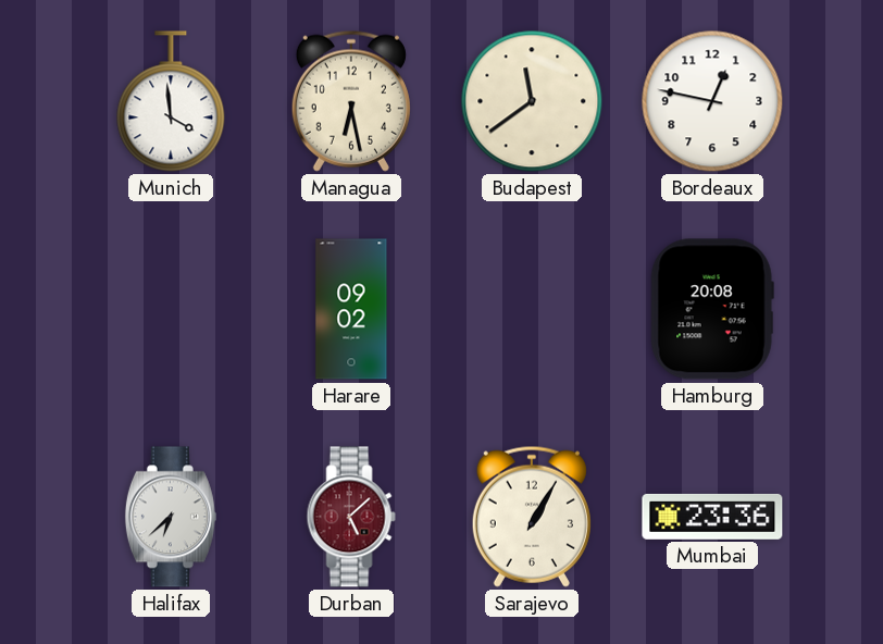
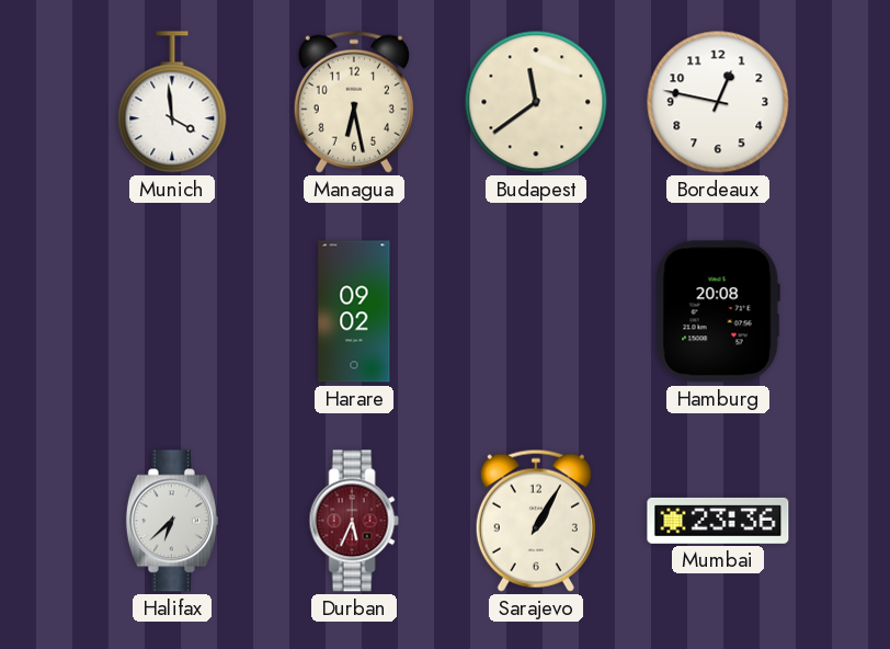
Durban: 5:08 -> 5:34
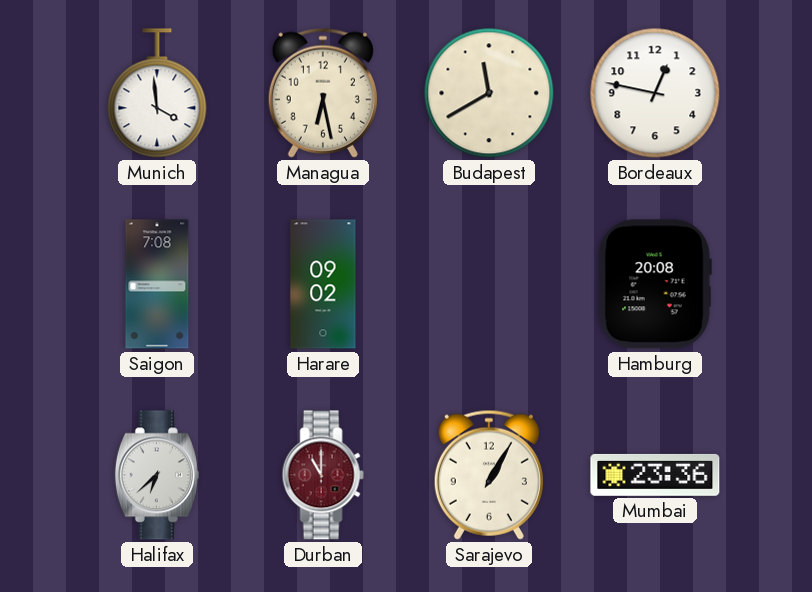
Budapest: 11:39 -> 11:40
Saigon: none -> 7:08
Durban: 5:34 -> 11:00
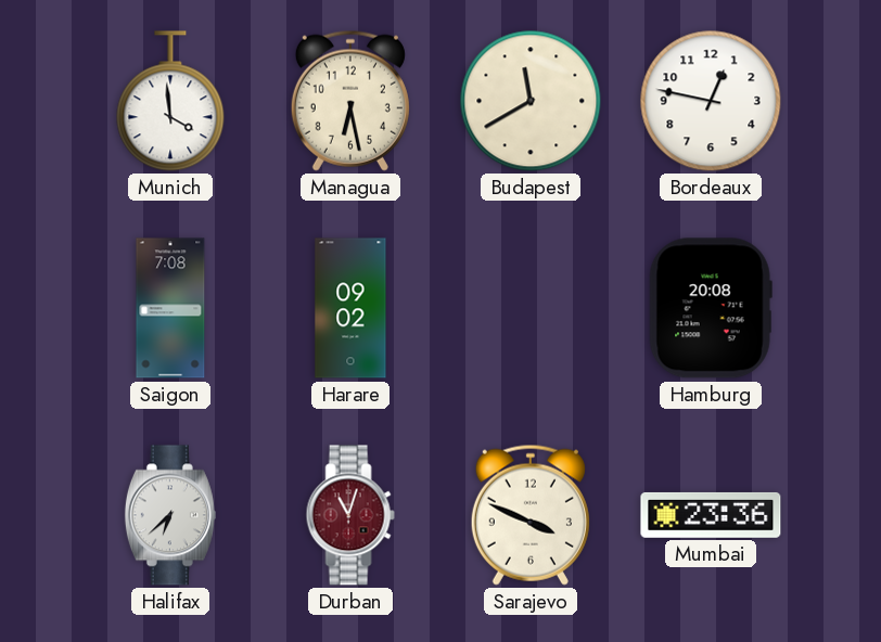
Durban: 11:00 -> 11:03
Sarajevo: 1:05 -> 3:49
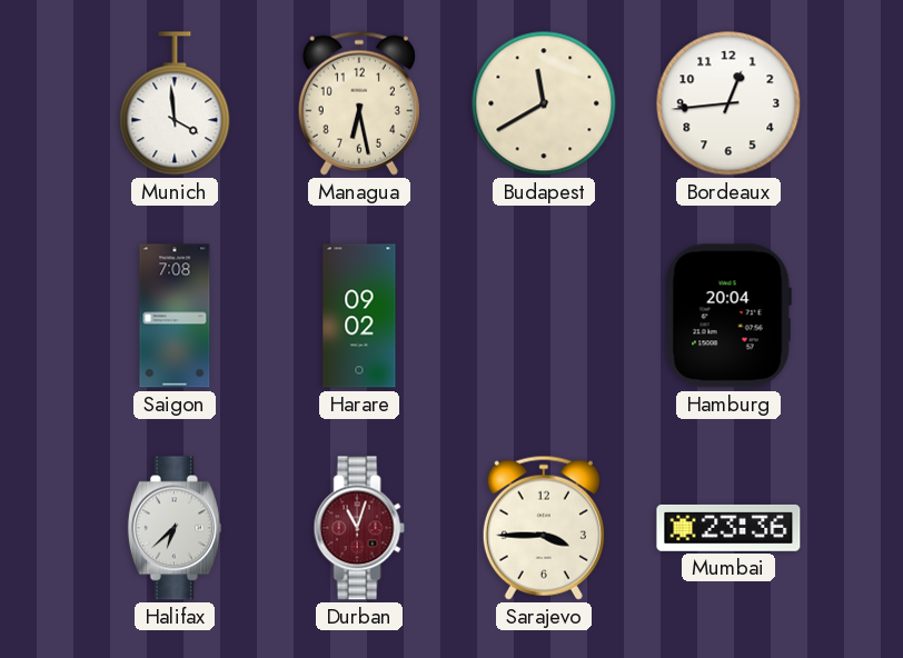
Bordeaux: 12:47 -> 12:44
Hamburg: 20:08 -> 20:04
Sarajevo: 3:49 -> 3:45
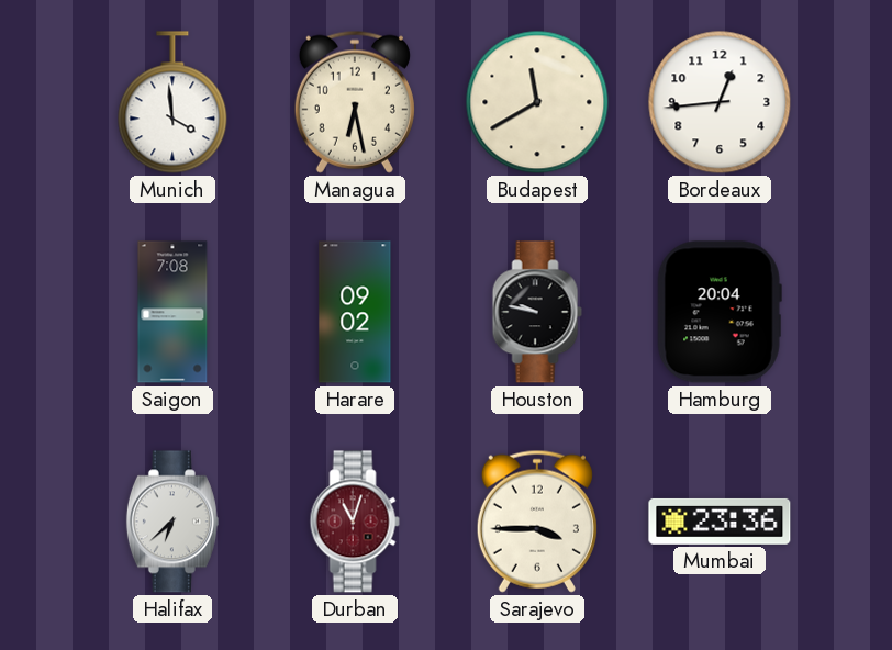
Houston: none -> 9:47
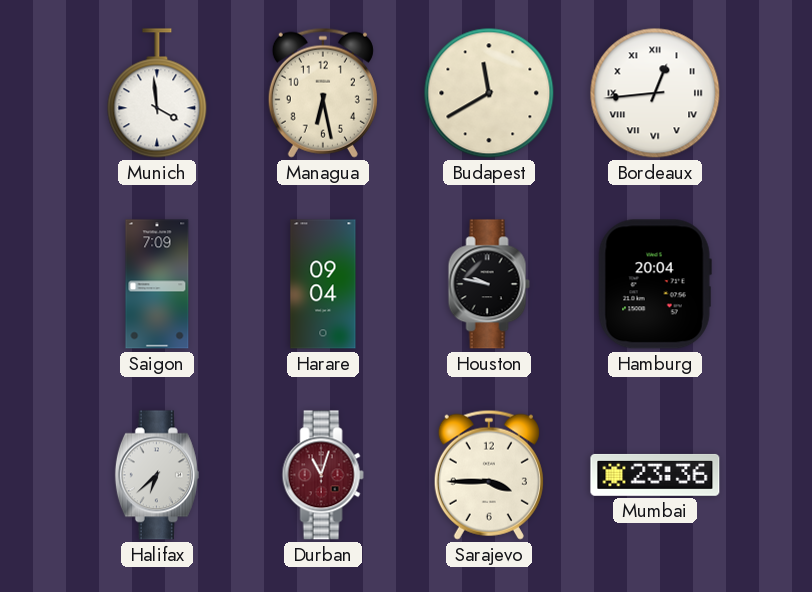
Bordeaux numerals: Arabic -> Roman
Saigon: 7:08 -> 7:09
Harare: 09:02 -> 09:04
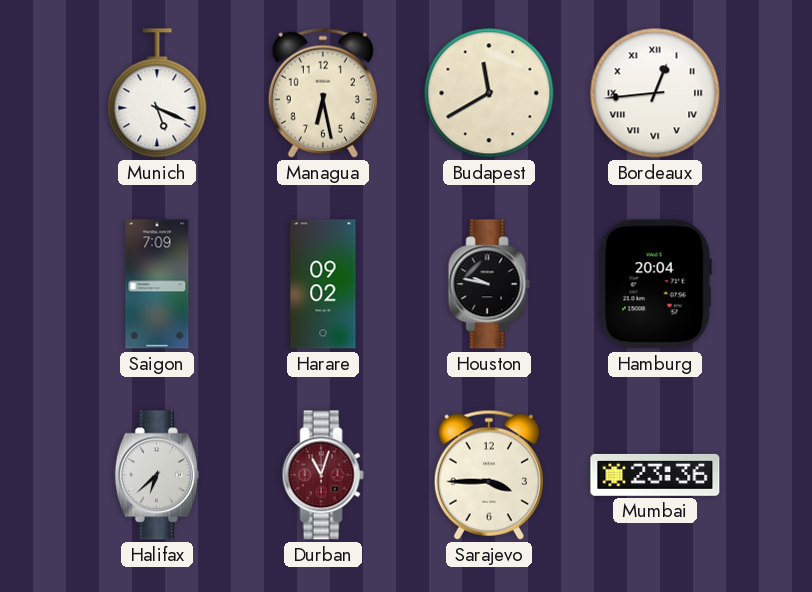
Munich: 3:59 -> 5:19
Harare: 09:04 -> 09:02
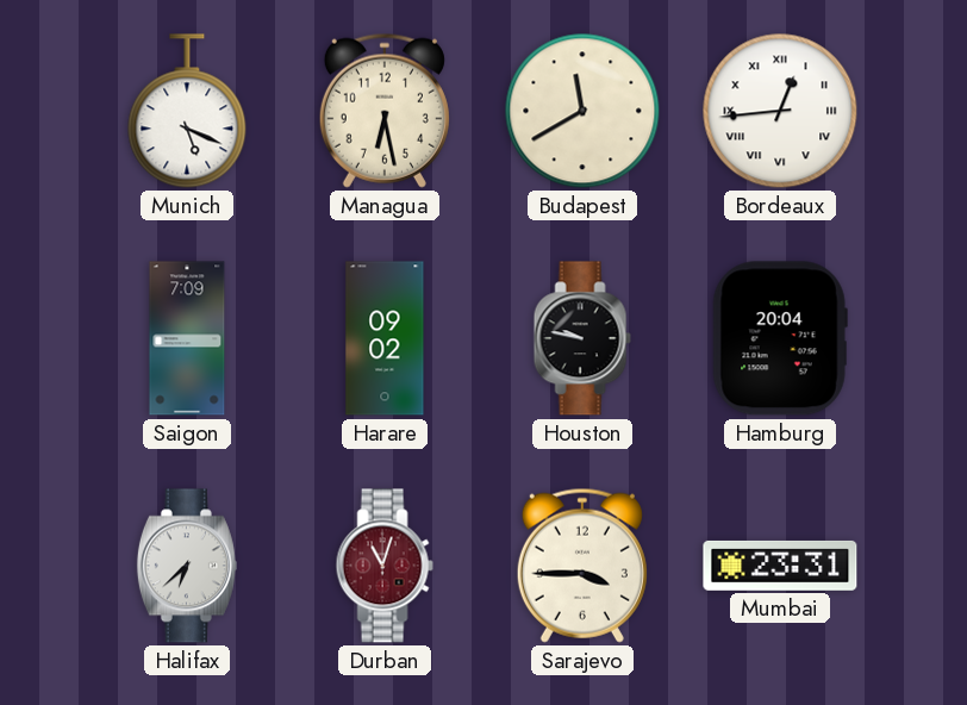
Mumbai: 23:36 -> 23:31
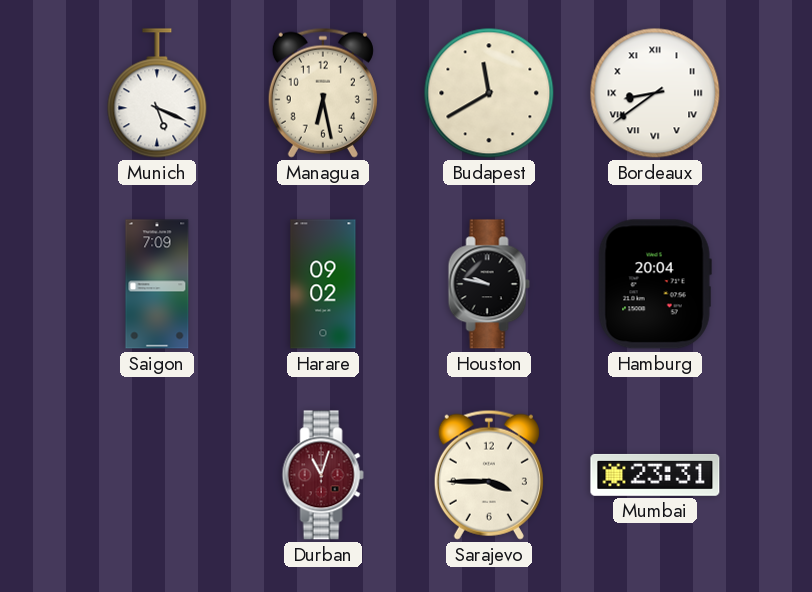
Bordeaux: 12:44 -> 8:39
Halifax: 6:38 -> none
